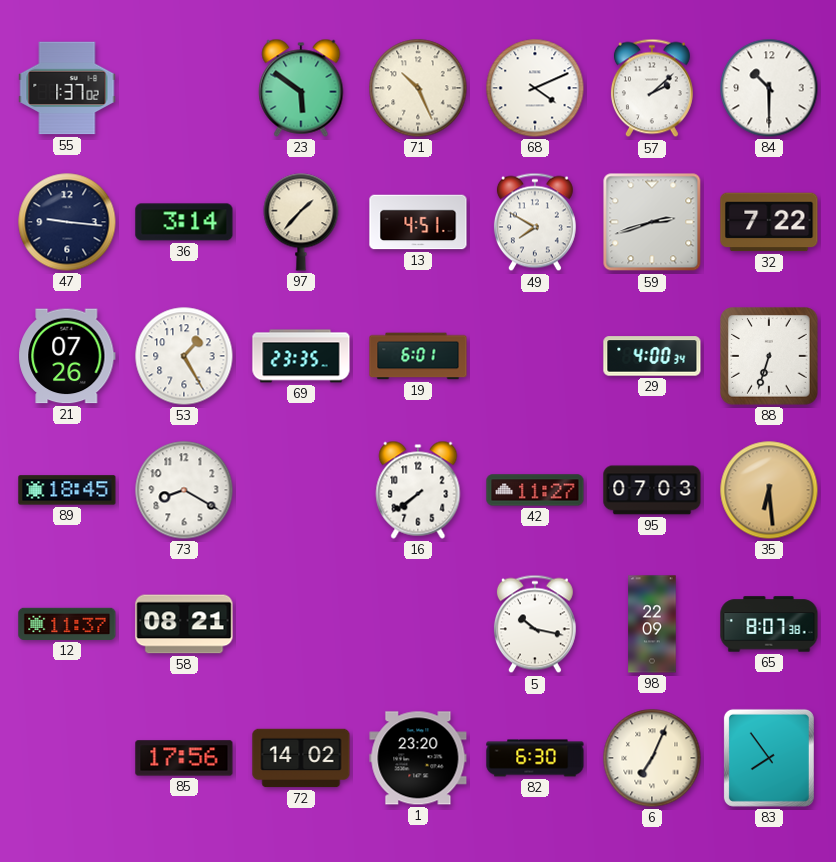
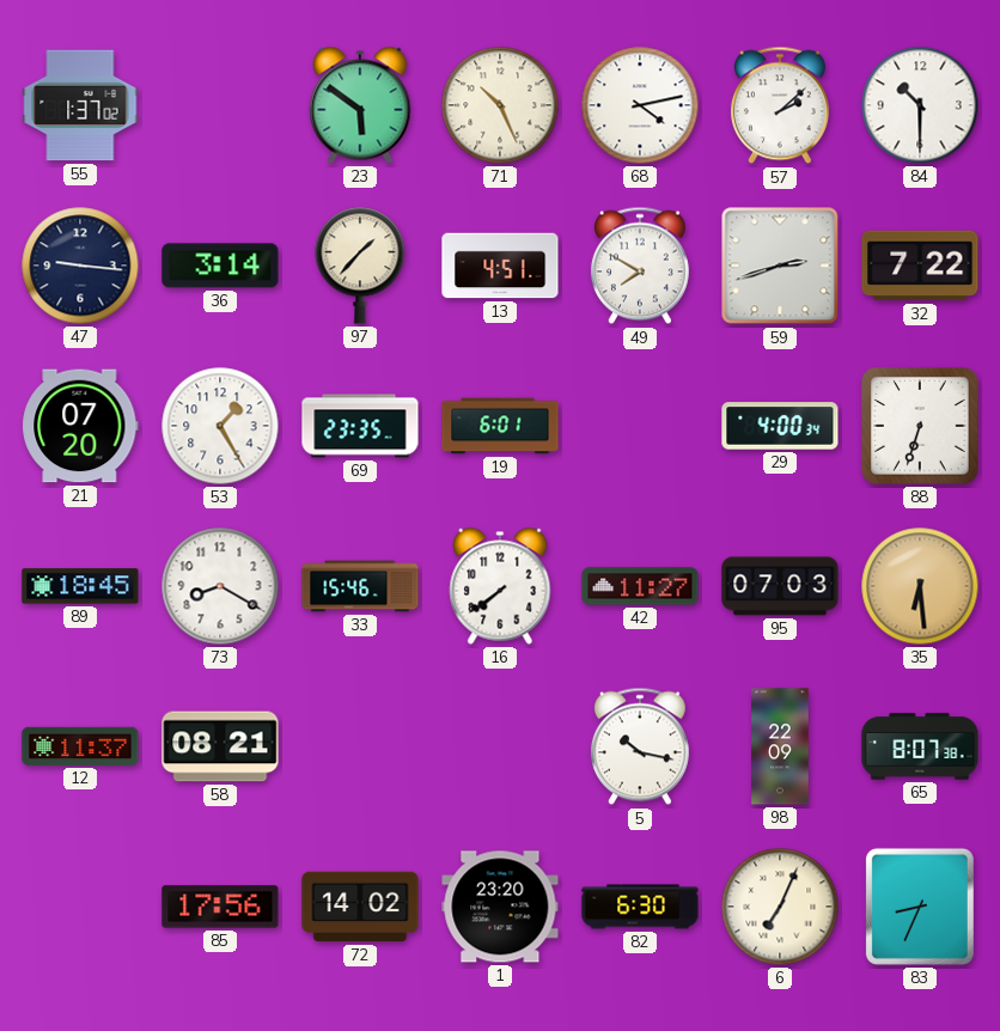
68: 4:11 -> 4:13
21: 07:26 -> 07:20
33: none -> 15:46
83: 7:54 -> 8:34
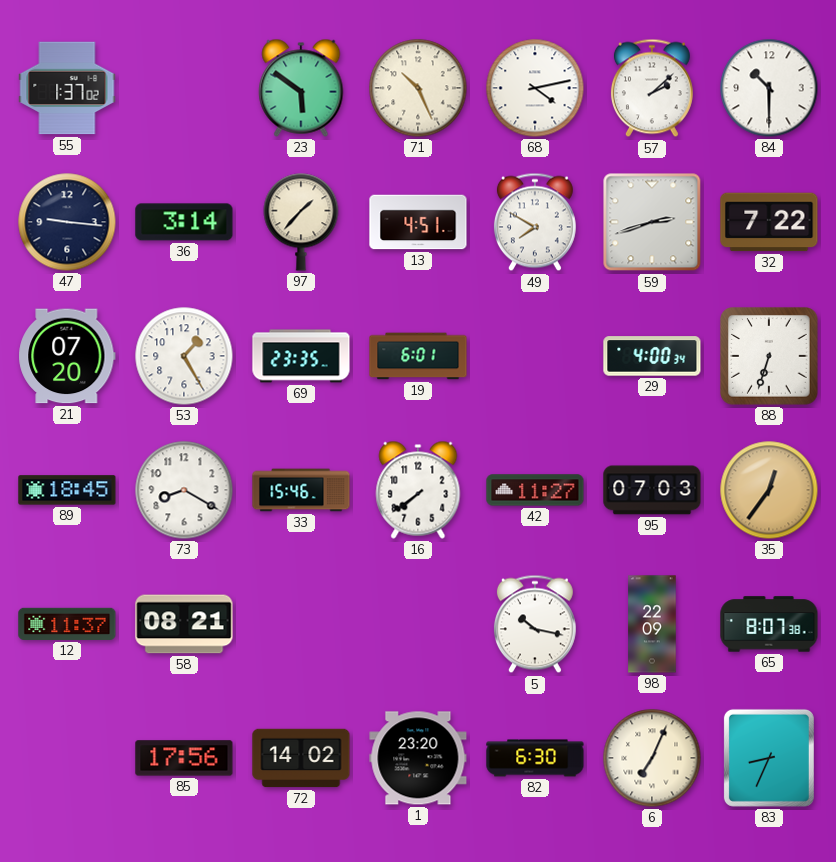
35: 6:29 -> 12:36
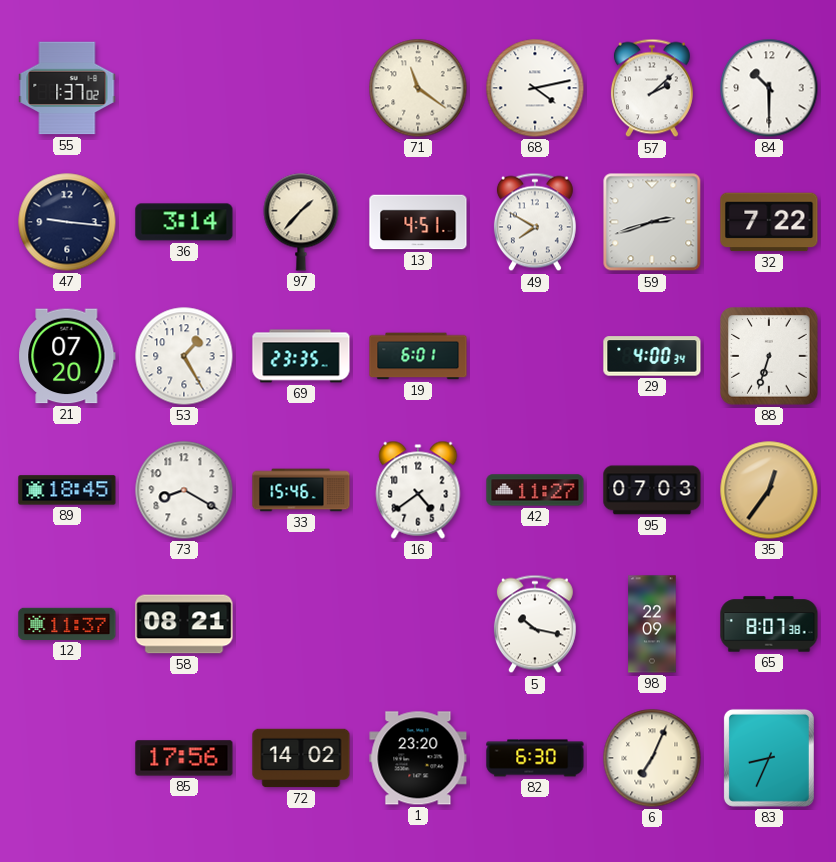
23: 5:51 -> none
71: 10:26 -> 11:21
16: 7:39 -> 4:39
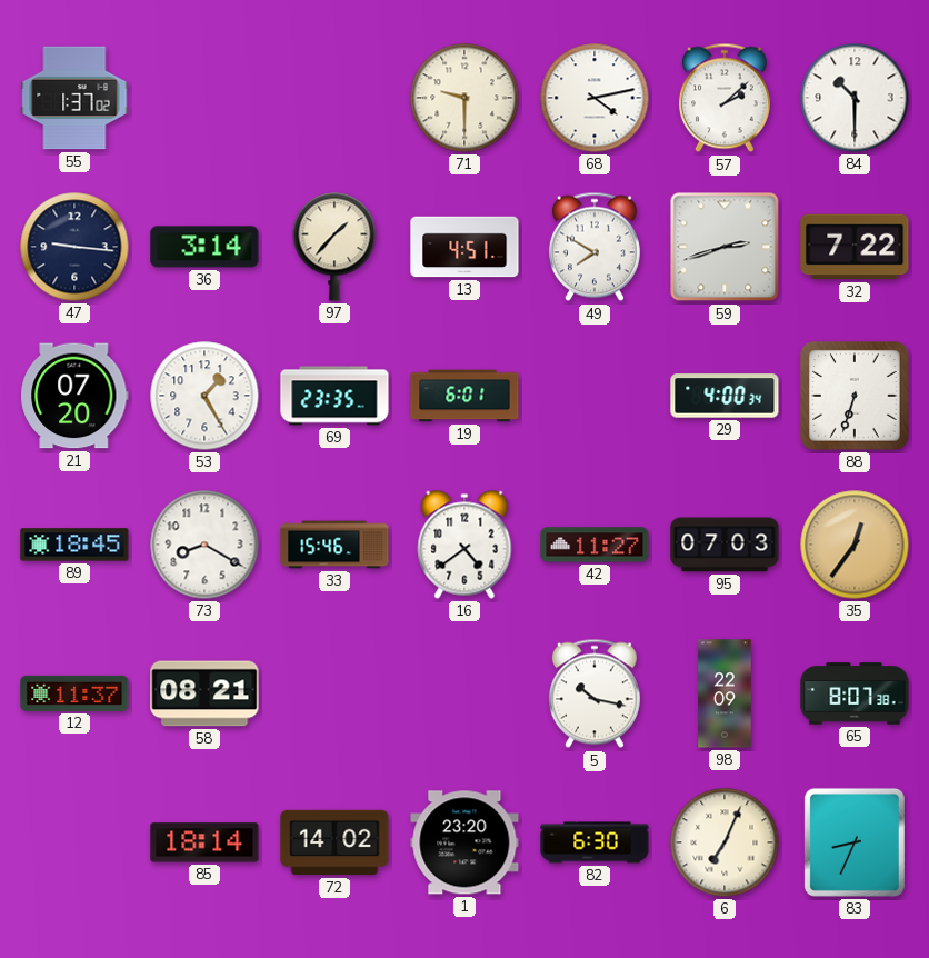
71: 11:21 -> 9:30
85: 17:56 -> 18:14
